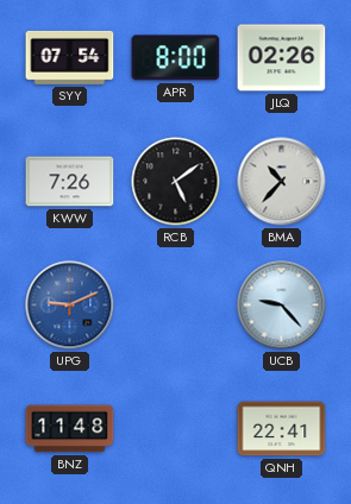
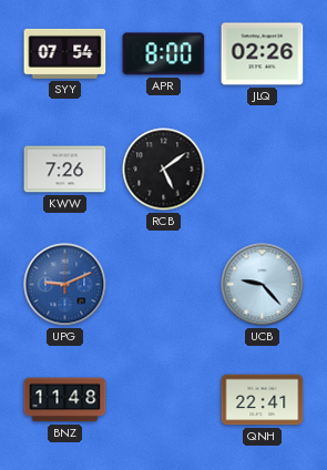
BMA: 10:37 -> none
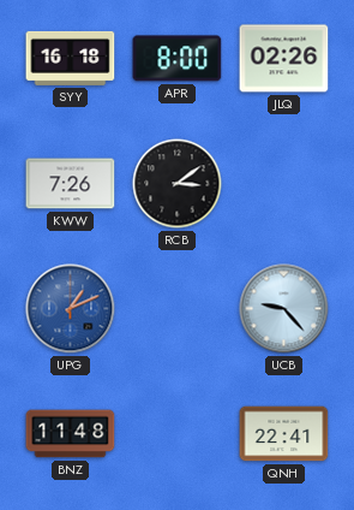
SYY: 07:54 -> 16:18
RCB: 5:09 -> 3:09
UPG: 9:11 -> 1:11
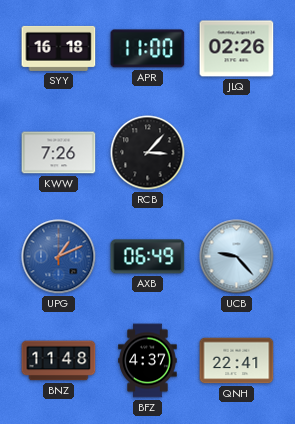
APR: 8:00 -> 11:00
RCB: 3:09 -> 3:07
AXB: none -> 06:49
BFZ: none -> 4:37
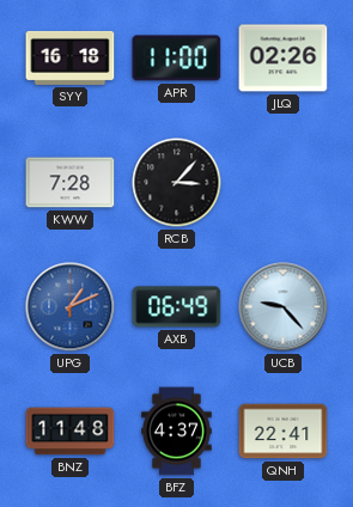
KWW: 7:26 -> 7:28
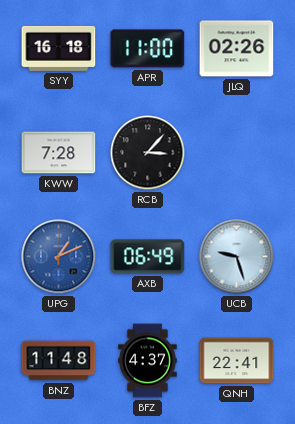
UCB: 9:23 -> 9:27
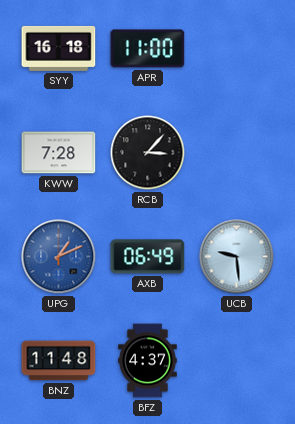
JLQ: 02:26 -> none
UCB: 9:27 -> 9:29
QNH: 22:41 -> none
